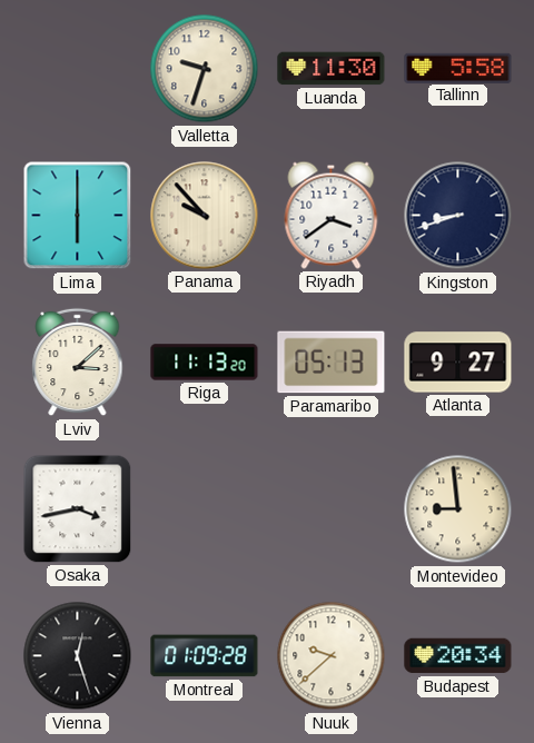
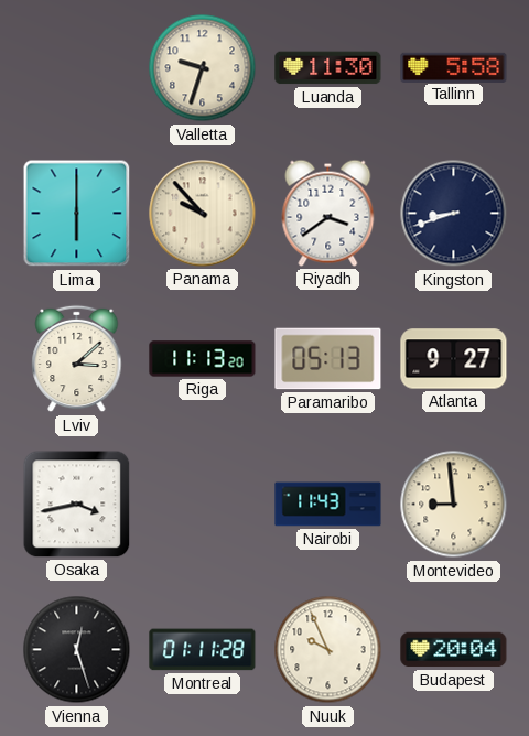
Nairobi: none -> 11:43
Montreal: 01:09 -> 01:11
Nuuk: 9:38 -> 9:56
Budapest: 20:34 -> 20:04
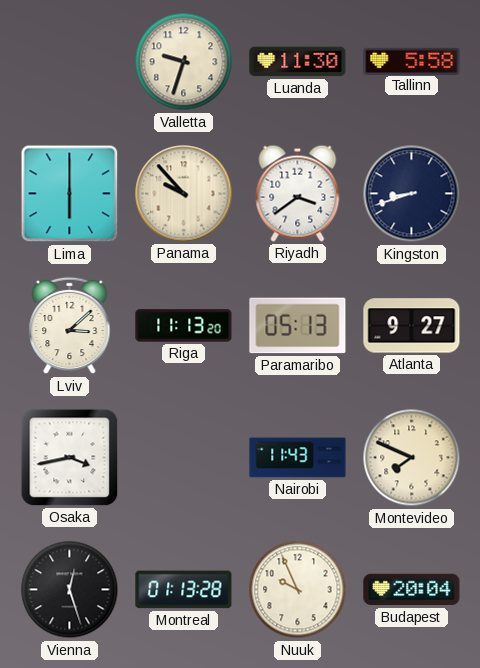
Montevideo: 8:59 -> 7:49
Montreal: 01:11 -> 01:13
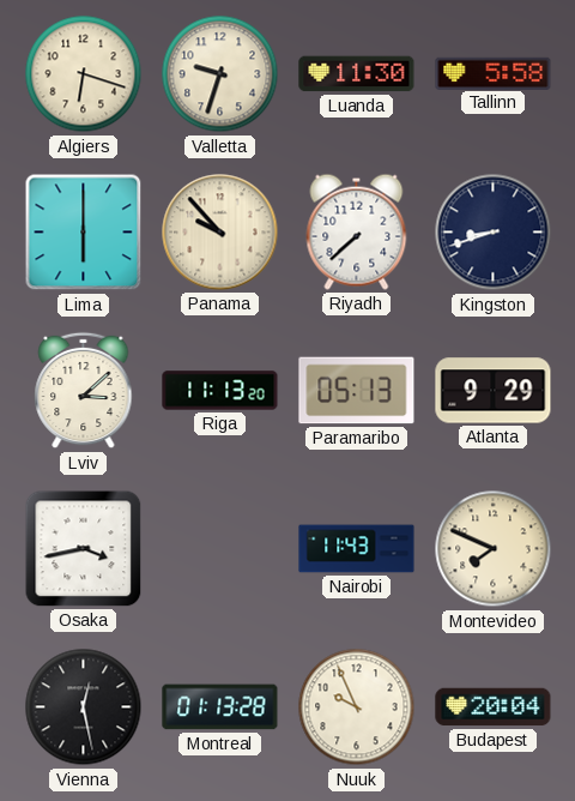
Algiers: none -> 6:18
Riyadh: 3:39 -> 7:38
Atlanta: 9:27 -> 9:29
Vienna: 12:27 -> 12:28
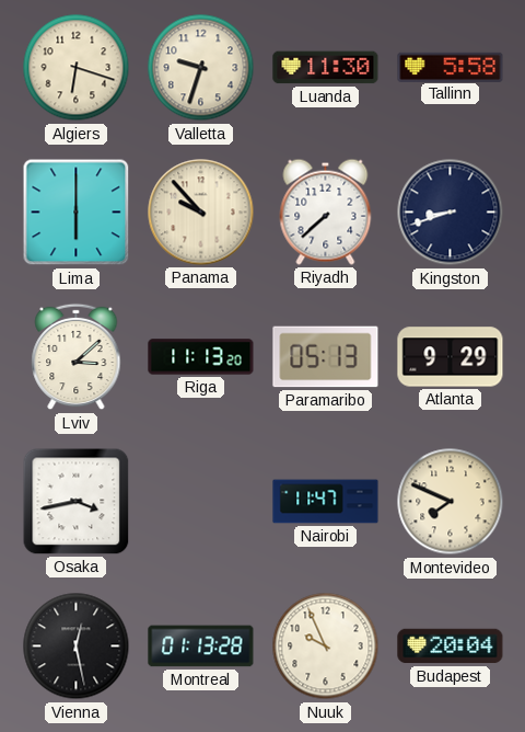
Nairobi: 11:43 -> 11:47
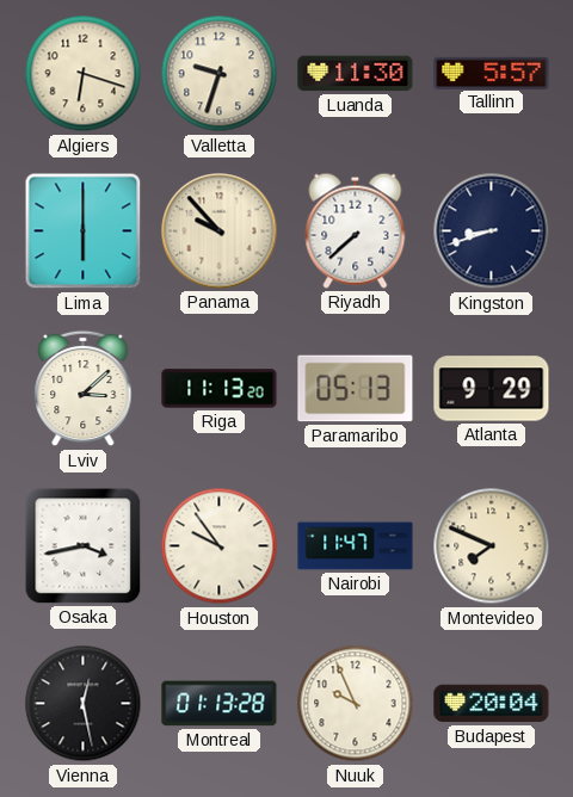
Tallinn: 5:58 -> 5:57
Houston: none -> 9:54
